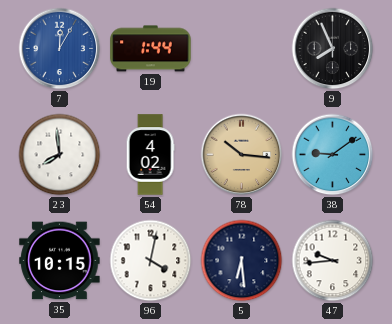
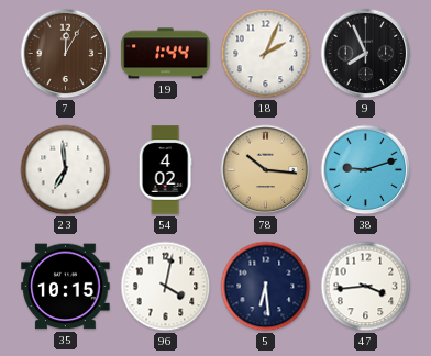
7 dial: blue -> brown
18: none -> 2:04
23: 7:59 -> 6:59
38: 9:09 -> 9:12
47: 9:44 -> 3:44
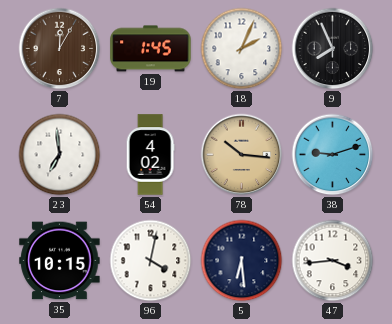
19: 1:44 -> 1:45
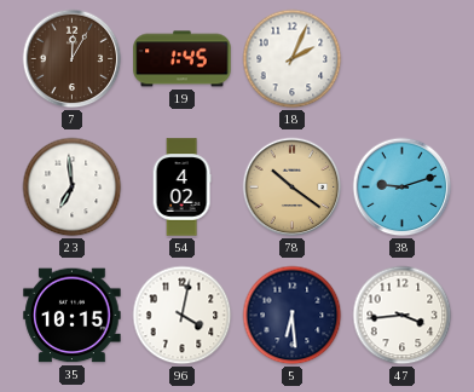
9: 7:56 -> none
78: 10:16 -> 10:21
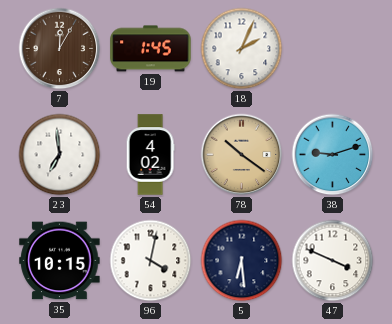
47: 3:44 -> 3:49
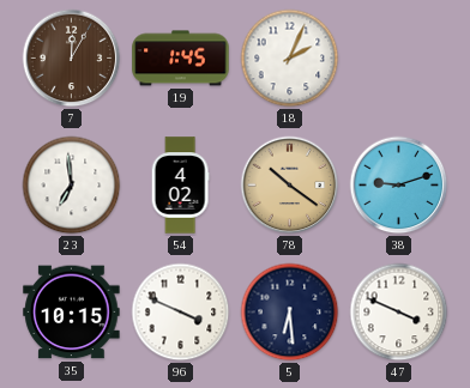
96: 4:02 -> 3:49
